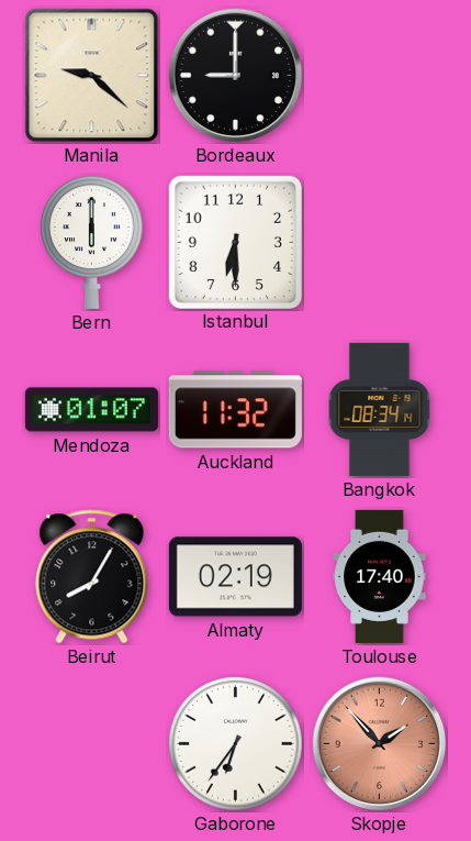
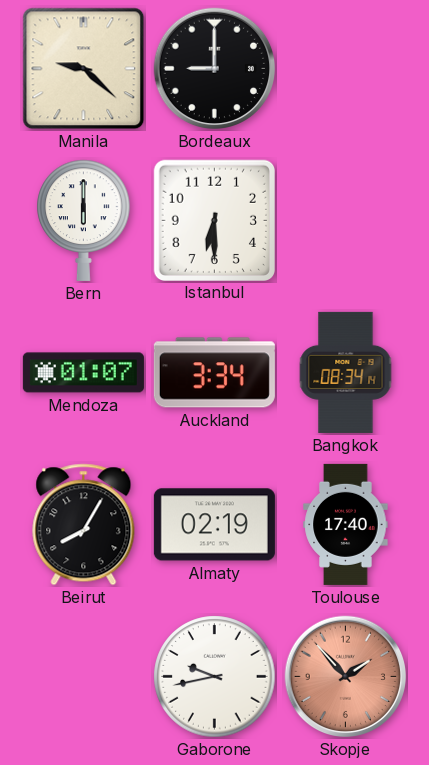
Auckland: 11:32 -> 3:34
Gaborone: 6:36 -> 9:43
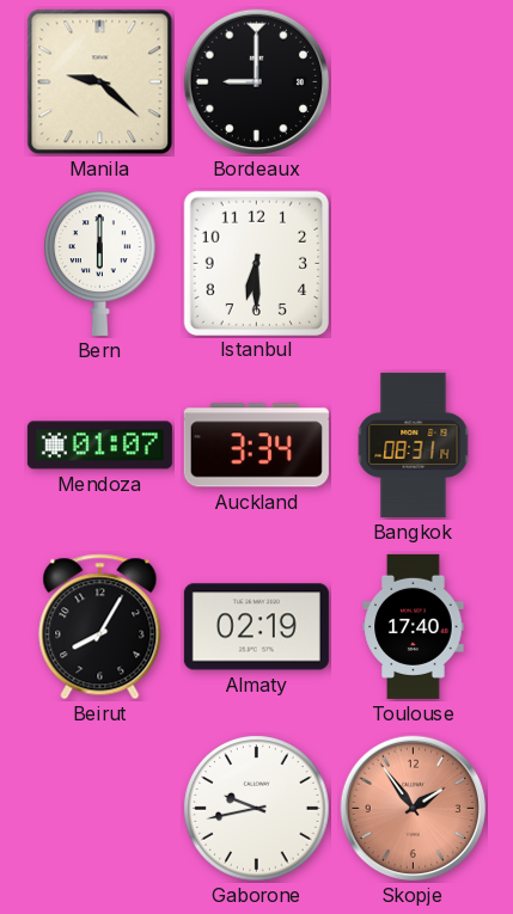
Bangkok: 08:34 -> 08:31
Skopje: 1:53 -> 1:54
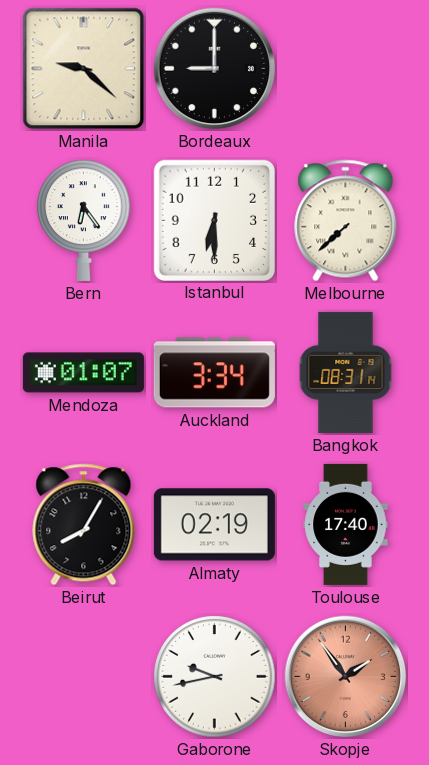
Bern: 6:00 -> 6:24
Melbourne: none -> 7:38
